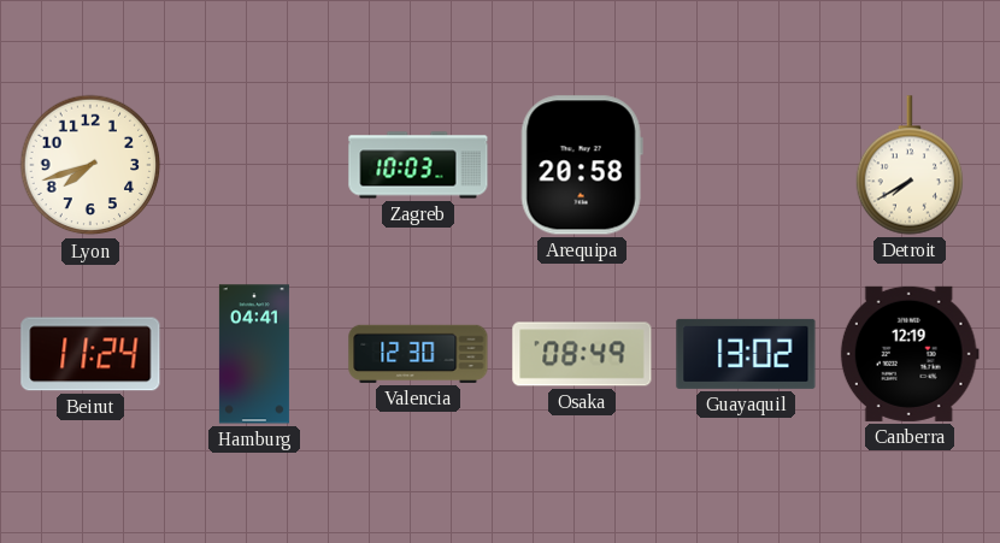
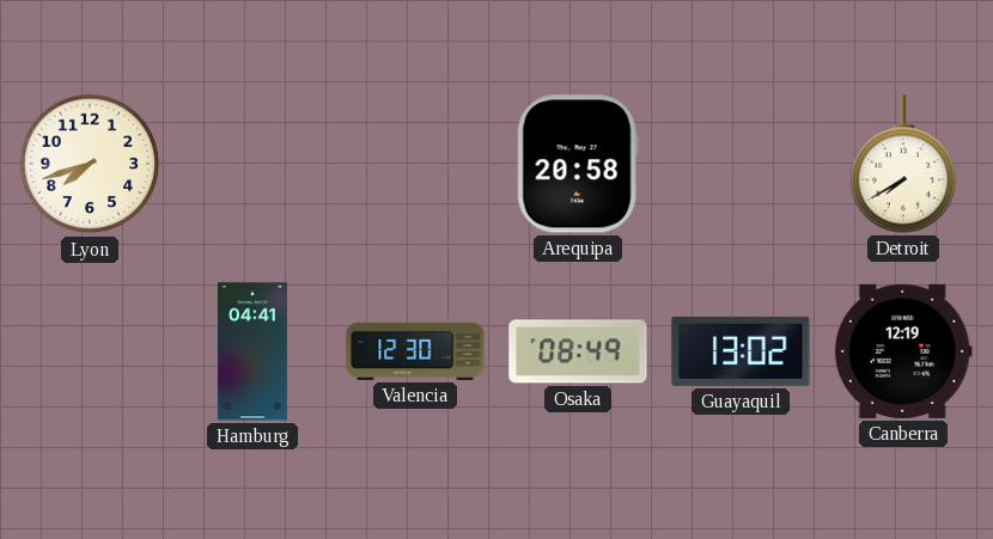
Zagreb: 10:03 -> none
Beirut: 11:24 -> none
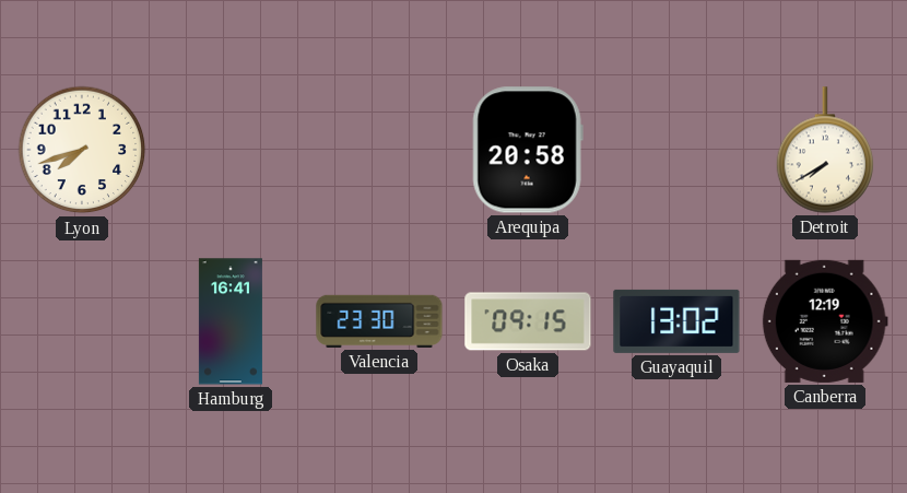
Hamburg: 04:41 -> 16:41
Valencia: 12:30 -> 23:30
Osaka: 08:49 -> 09:15
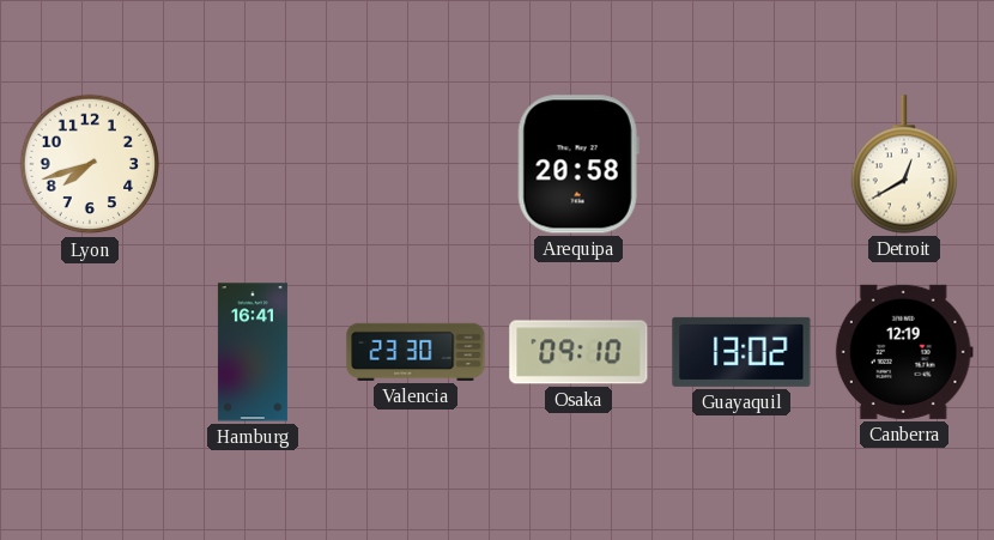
Detroit: 7:40 -> 12:40
Osaka: 09:15 -> 09:10
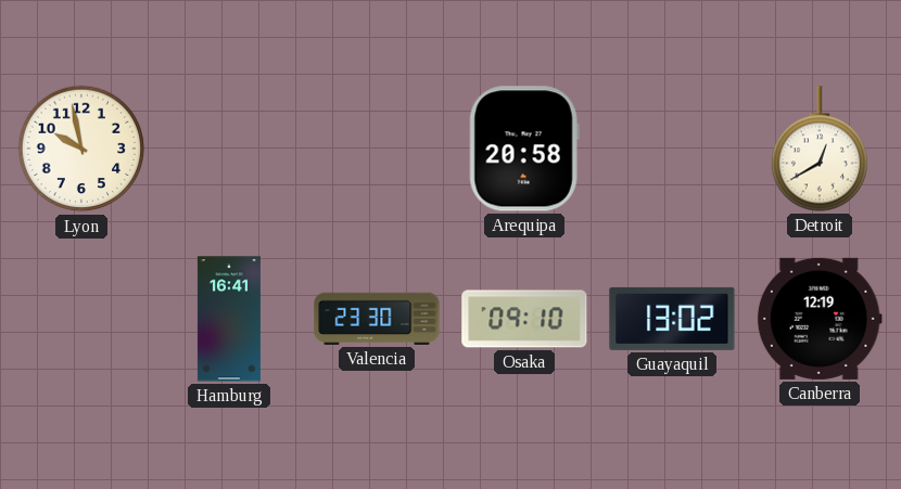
Lyon: 7:42 -> 9:58
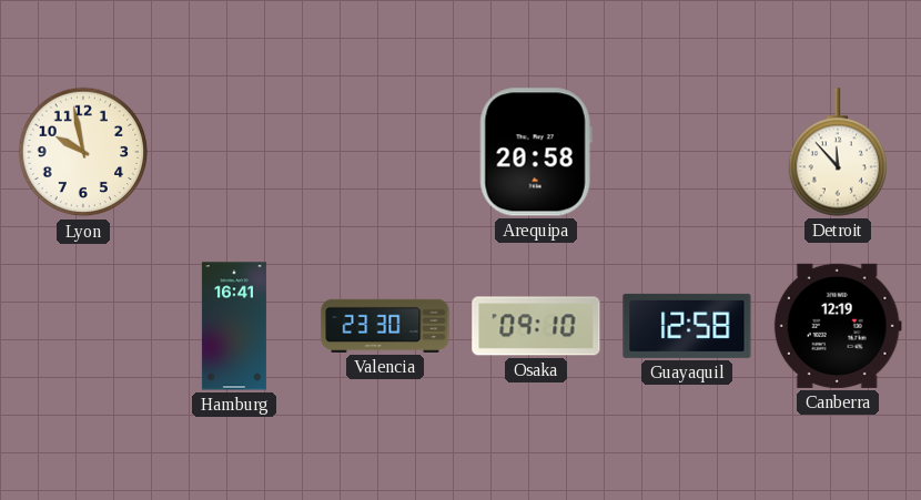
Detroit: 12:40 -> 11:53
Guayaquil: 13:02 -> 12:58
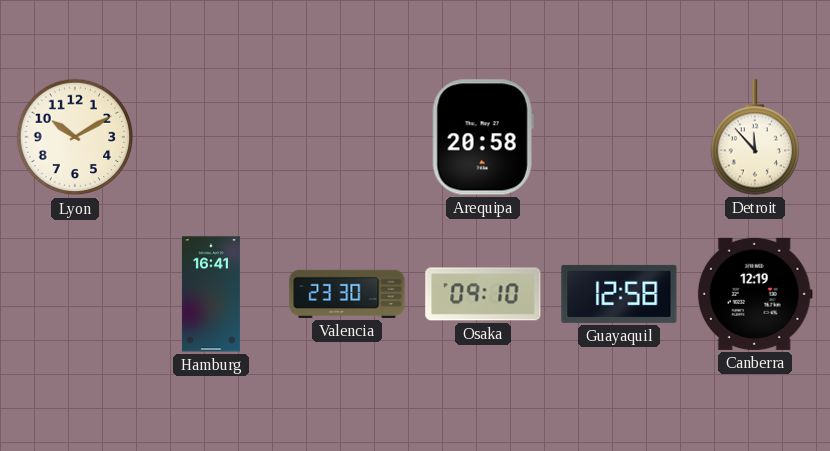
Lyon: 9:58 -> 10:10
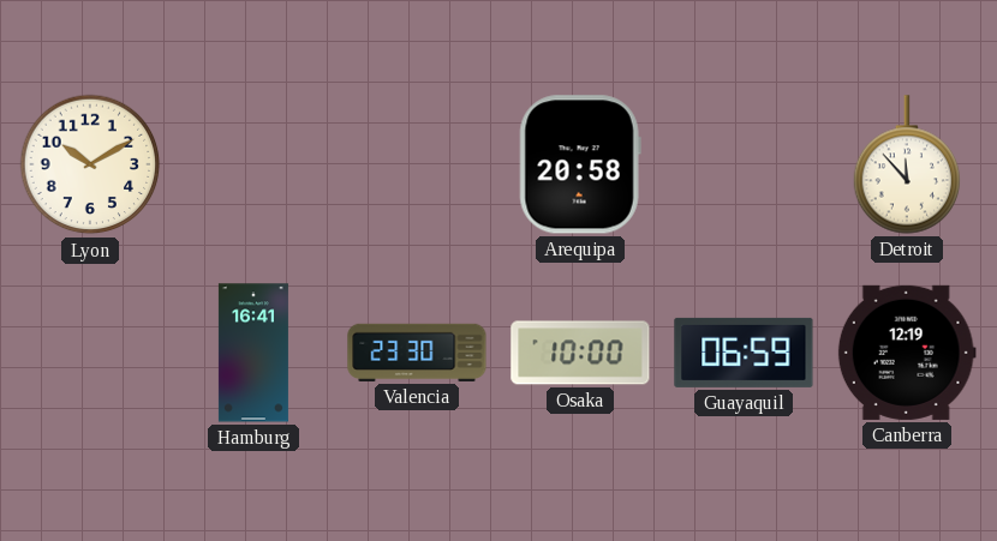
Osaka: 09:10 -> 10:00
Guayaquil: 12:58 -> 06:59
